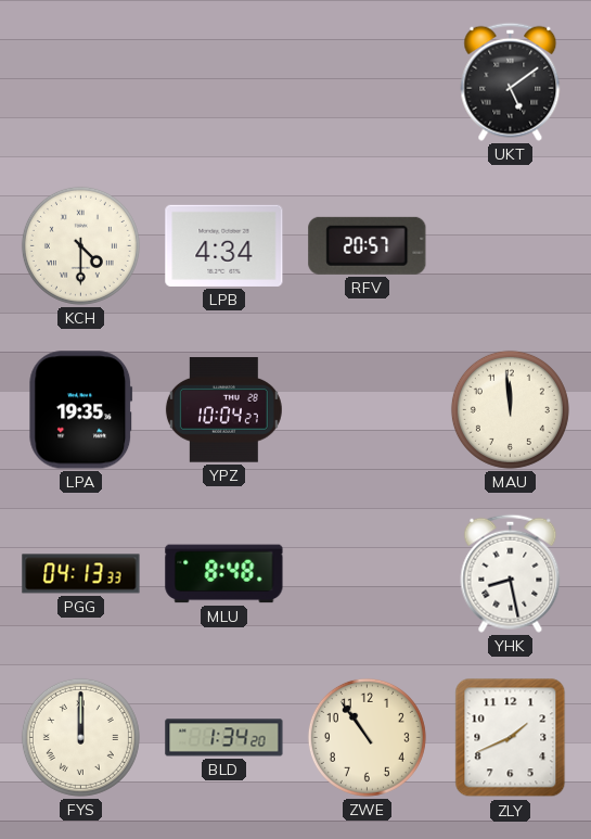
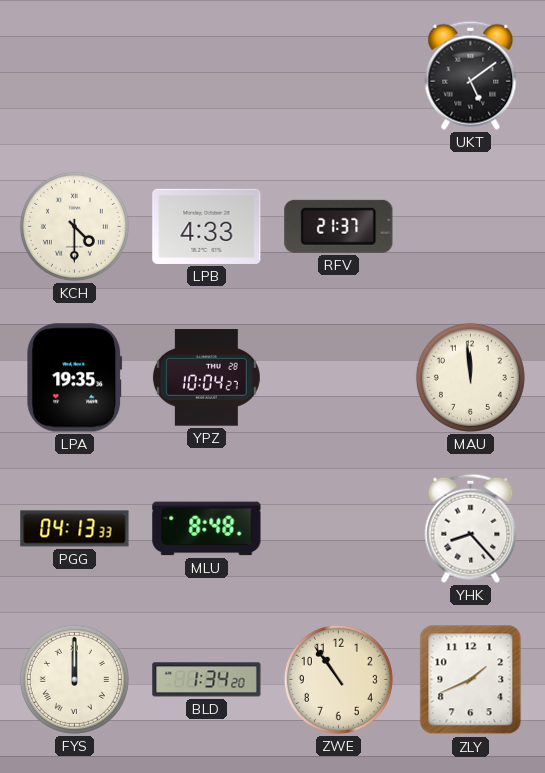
LPB: 4:34 -> 4:33
RFV: 20:57 -> 21:37
YHK: 8:28 -> 8:23
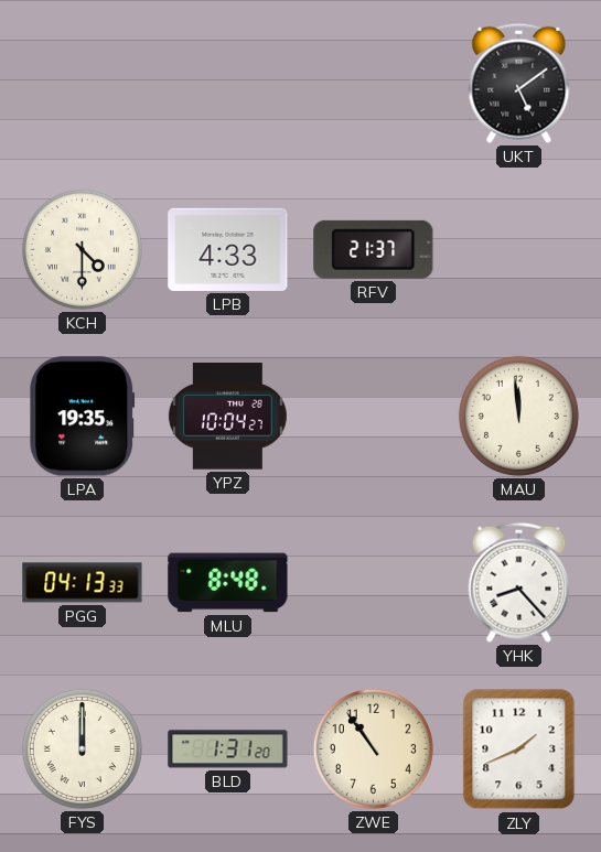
BLD: 1:34 -> 1:31
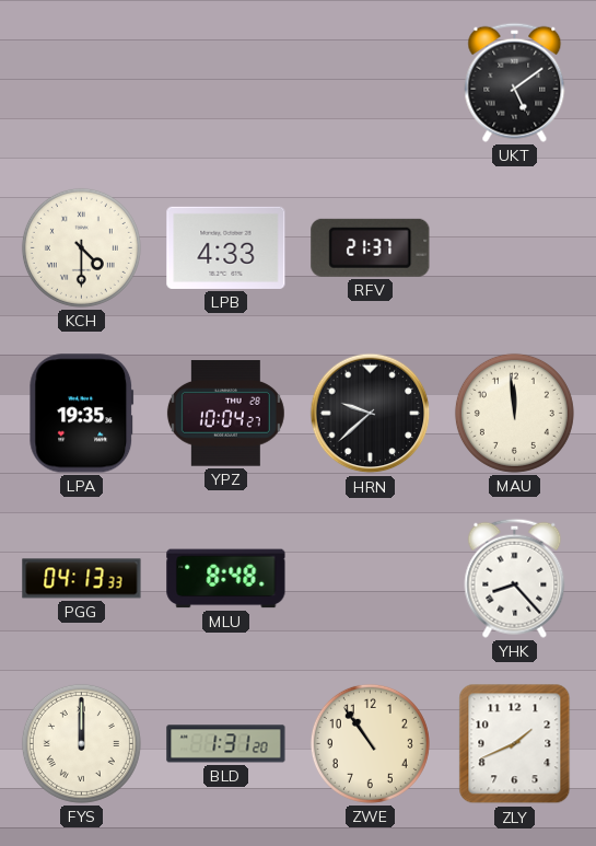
HRN: none -> 9:38
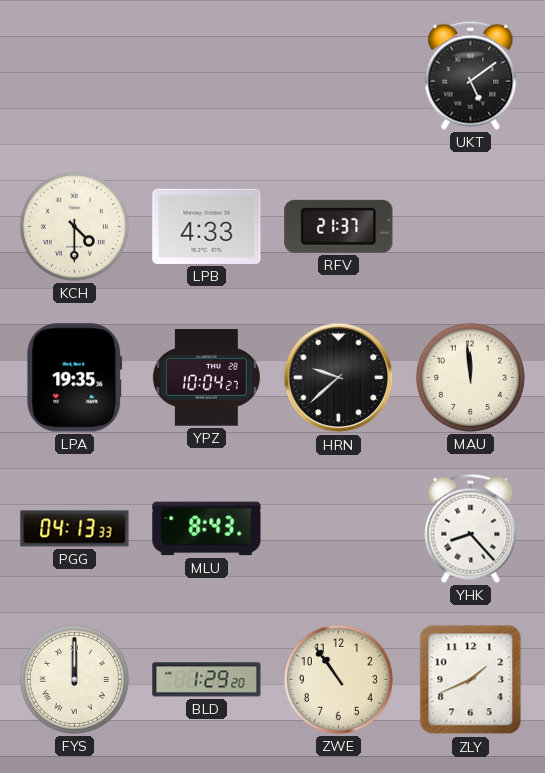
MLU: 8:48 -> 8:43
BLD: 1:31 -> 1:29
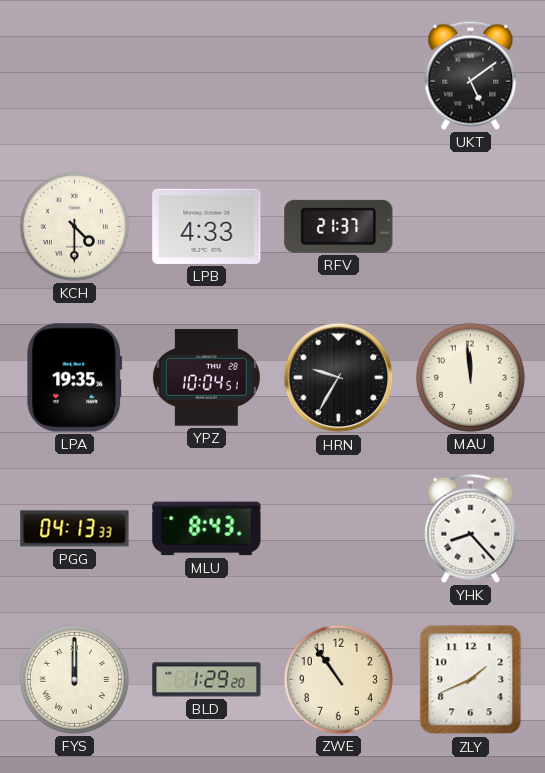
YPZ: 10:04:27 -> 10:04:51
HRN: 9:38 -> 9:35
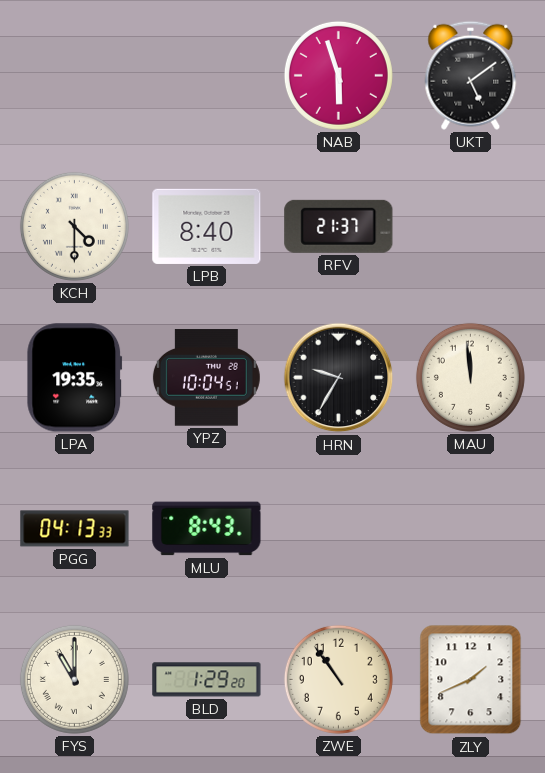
NAB: none -> 5:57
LPB: 4:33 -> 8:40
YHK: 8:23 -> none
FYS: 12:00 -> 11:00
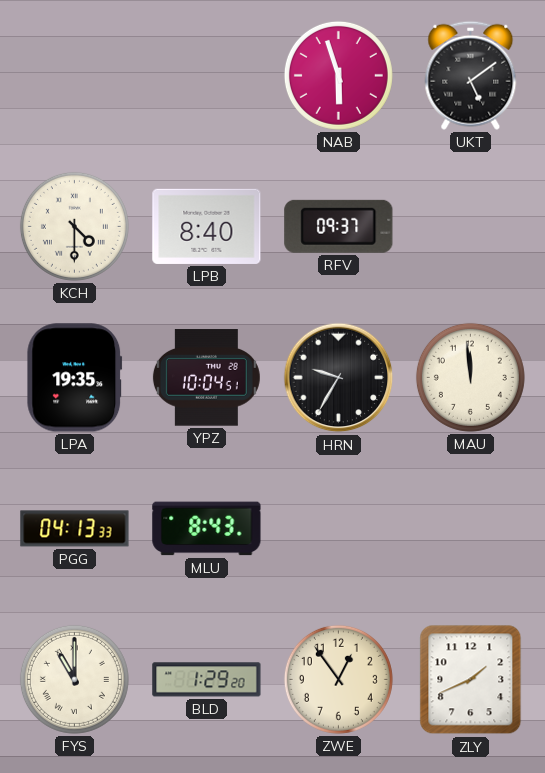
RFV: 21:37 -> 09:37
ZWE: 10:54 -> 12:54
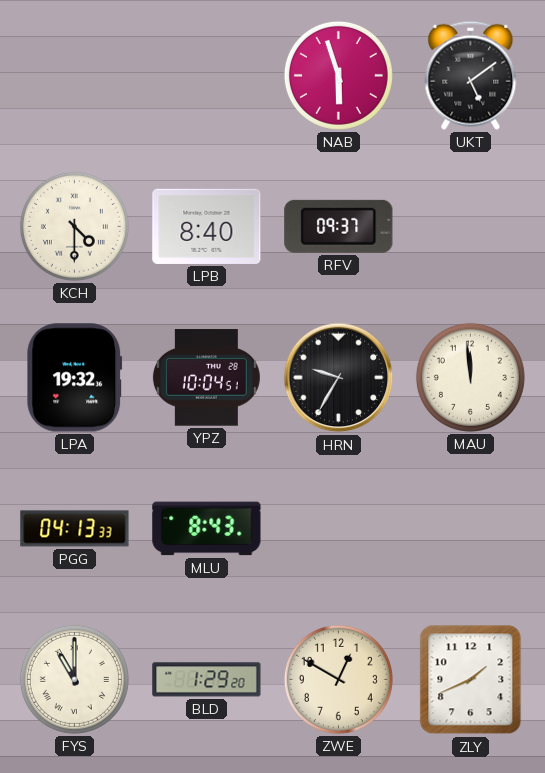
LPA: 19:35 -> 19:32
ZWE: 12:54 -> 12:50
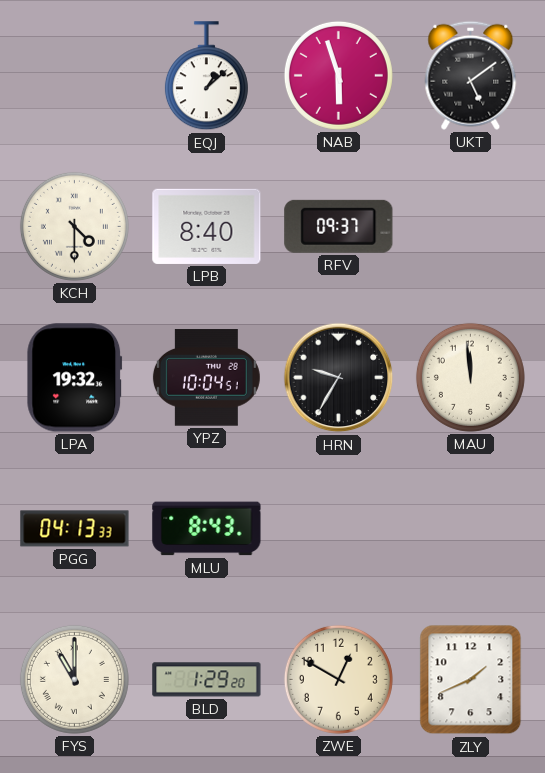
EQJ: none -> 1:08
